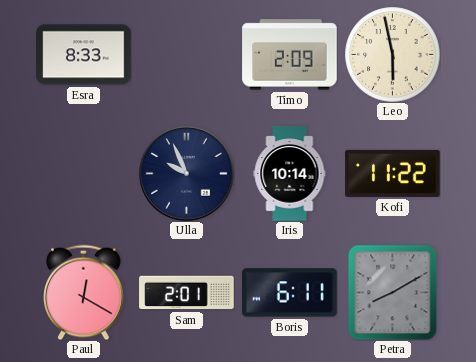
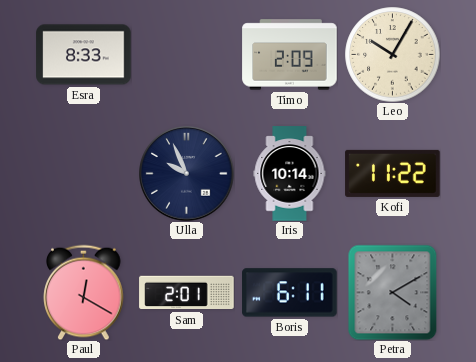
Leo: 5:58 -> 10:05
Petra: 8:10 -> 4:10
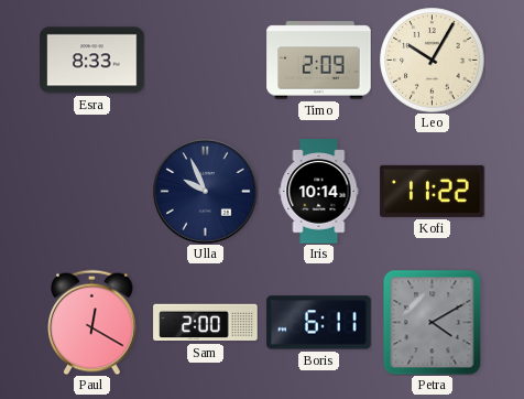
Sam: 2:01 -> 2:00
